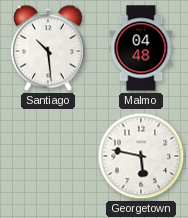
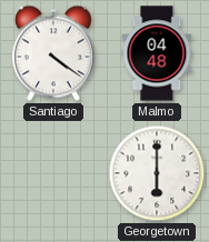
Santiago: 10:29 -> 4:21
Georgetown: 5:47 -> 6:00
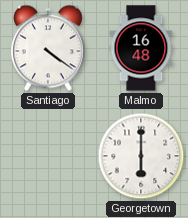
Malmo: 04:48 -> 16:48
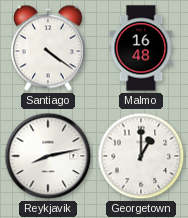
Reykjavik: none -> 8:13
Georgetown: 6:00 -> 1:00
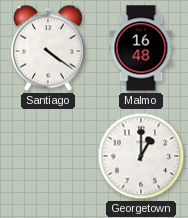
Reykjavik: 8:13 -> none
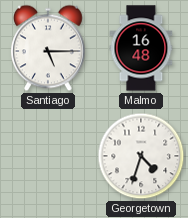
Santiago: 4:21 -> 5:15
Georgetown: 1:00 -> 4:33
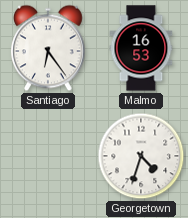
Santiago: 5:15 -> 6:24
Malmo: 16:48 -> 16:53
